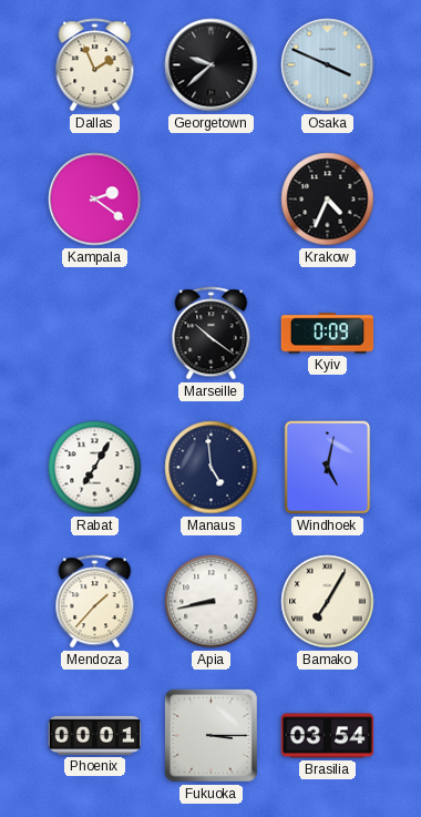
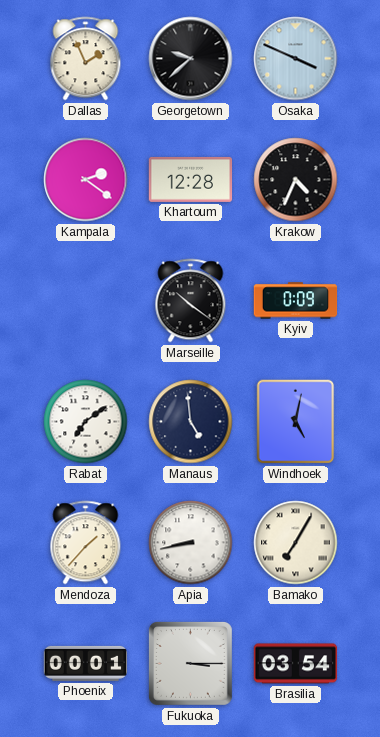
Khartoum: none -> 12:28
Rabat: 7:05 -> 7:09
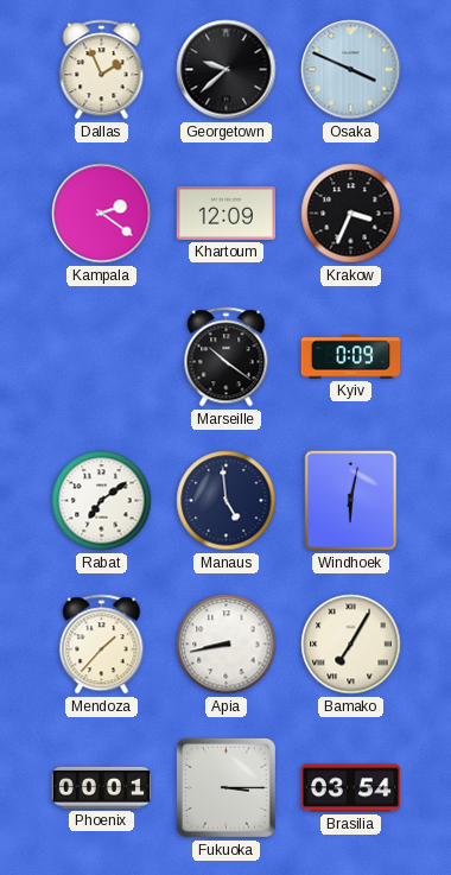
Khartoum: 12:28 -> 12:09
Krakow: 4:34 -> 3:34
Windhoek: 5:02 -> 6:02
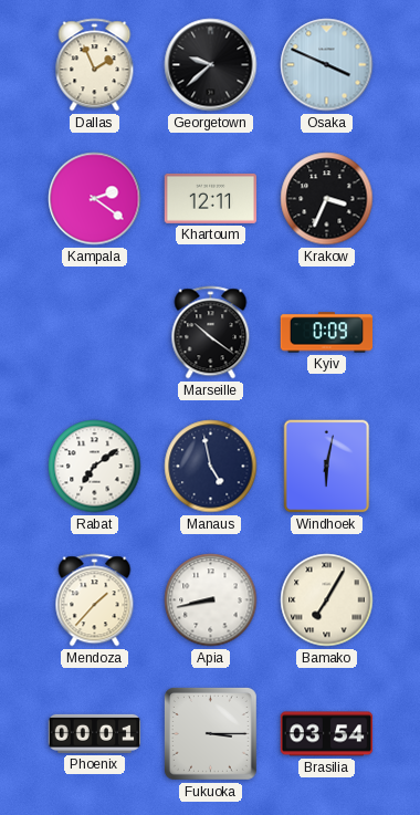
Khartoum: 12:09 -> 12:11
Manaus: 4:59 -> 4:58
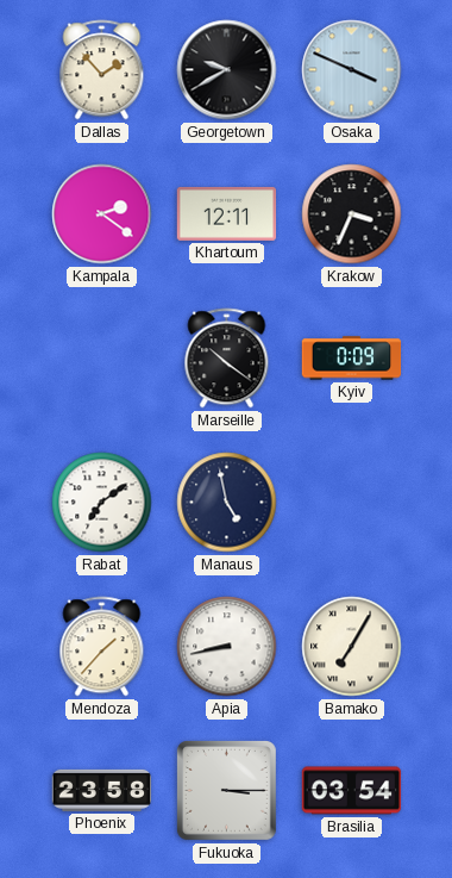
Dallas: 1:56 -> 1:53
Georgetown: 9:38 -> 9:40
Windhoek: 6:02 -> none
Phoenix: 00:01 -> 23:58
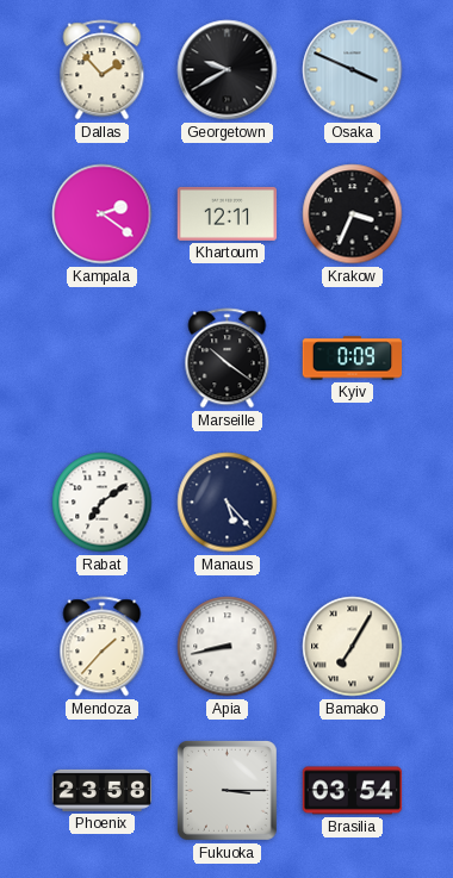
Manaus: 4:58 -> 5:23
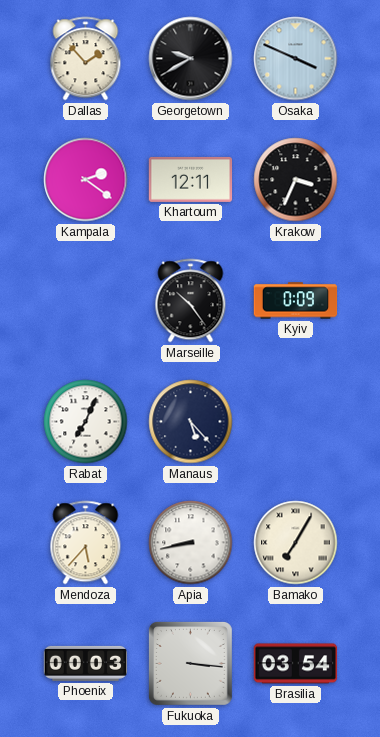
Marseille: 10:21 -> 10:24
Rabat: 7:09 -> 7:04
Mendoza: 1:37 -> 5:37
Phoenix: 23:58 -> 00:03
Fukuoka: 3:15 -> 3:16
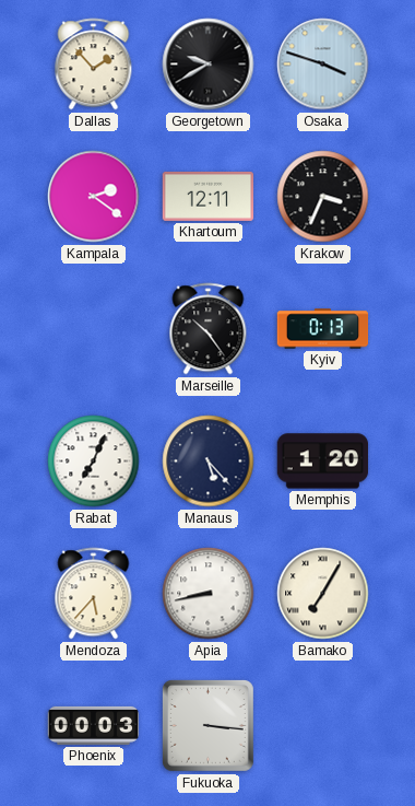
Osaka: 3:49 -> 3:48
Kyiv: 0:09 -> 0:13
Memphis: none -> 1:20
Brasilia: 03:54 -> none
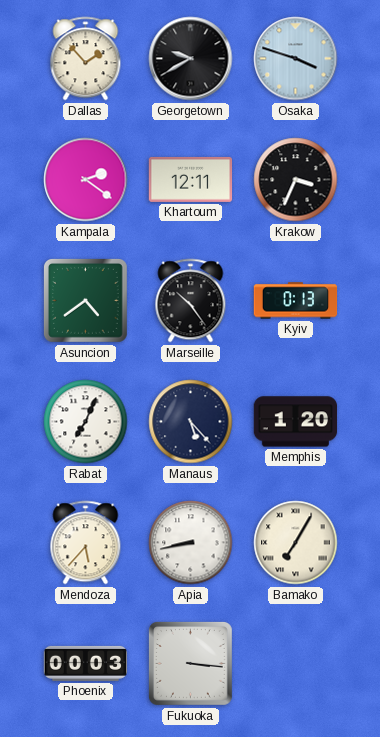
Asuncion: none -> 4:39
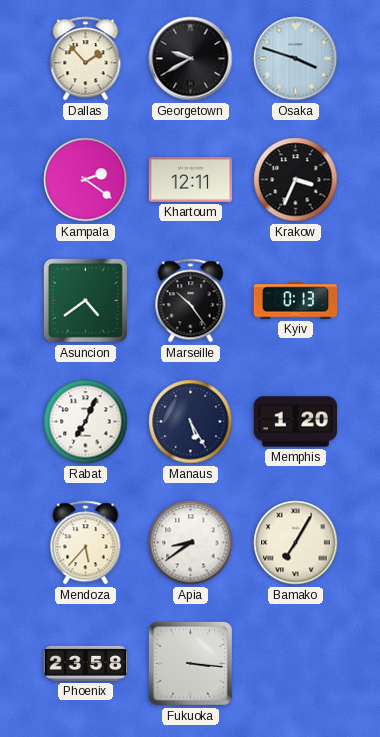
Manaus: 5:23 -> 5:25
Apia: 8:43 -> 8:39
Phoenix: 00:03 -> 23:58
